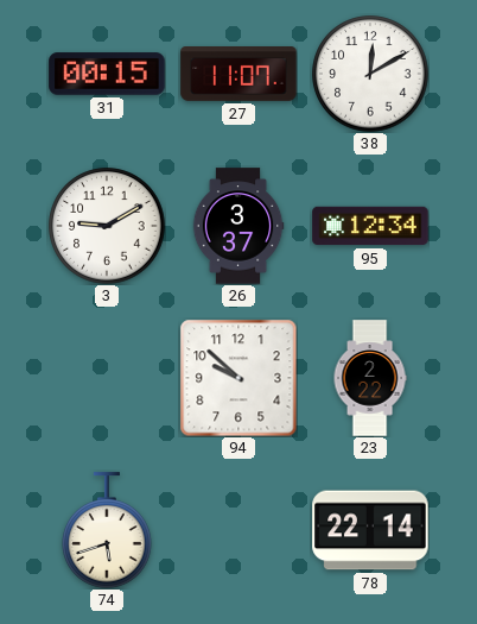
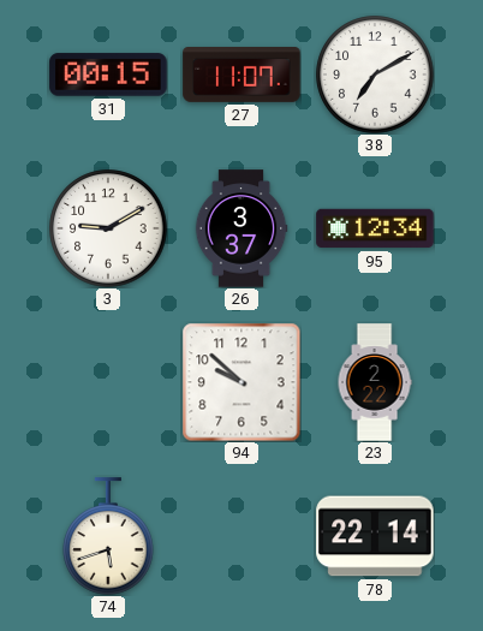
38: 12:10 -> 7:10
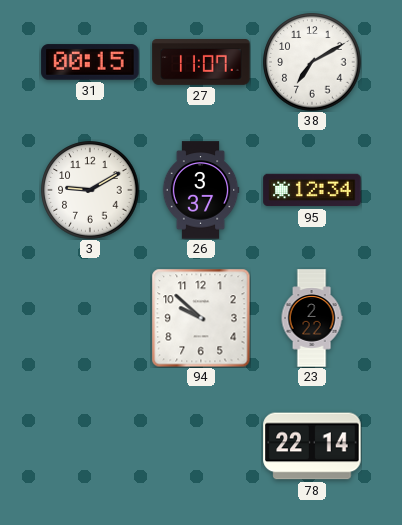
74: 5:42 -> none
